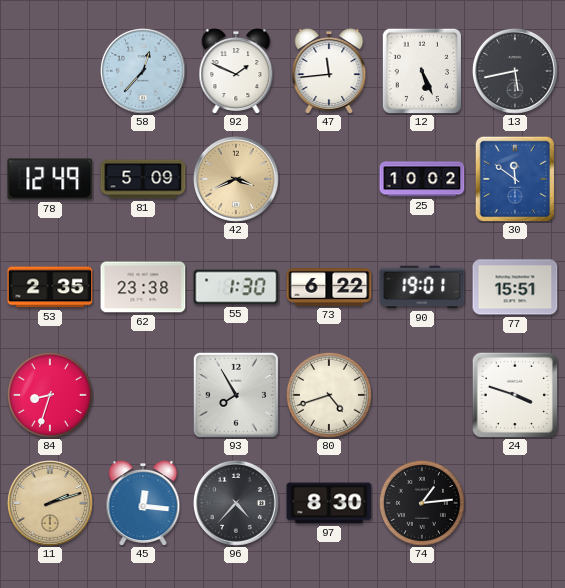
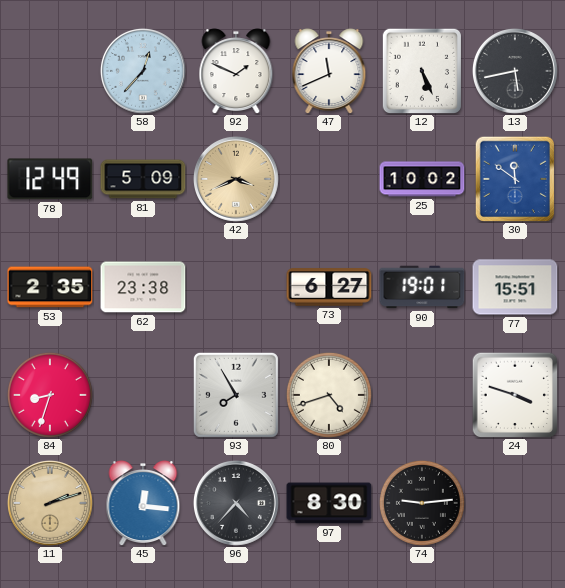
47: 11:44 -> 11:41
55: 1:30 -> none
73: 6:22 -> 6:27
74: 1:14 -> 9:14
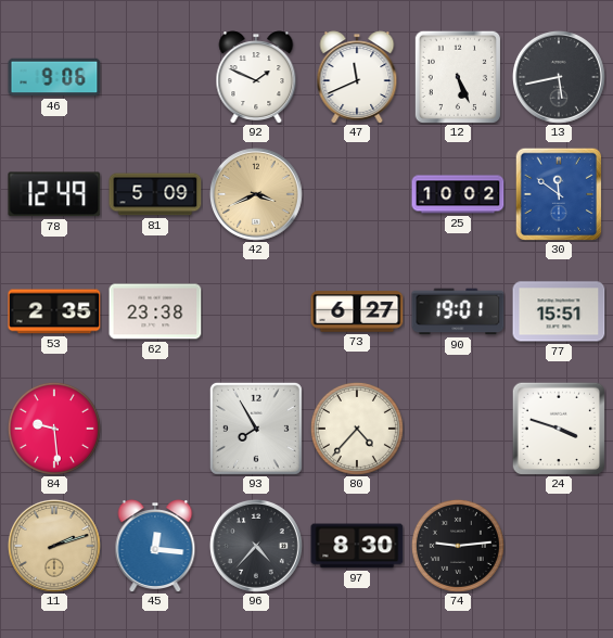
46: none -> 9:06
58: 12:37 -> none
84: 8:33 -> 9:29
80: 4:42 -> 4:37
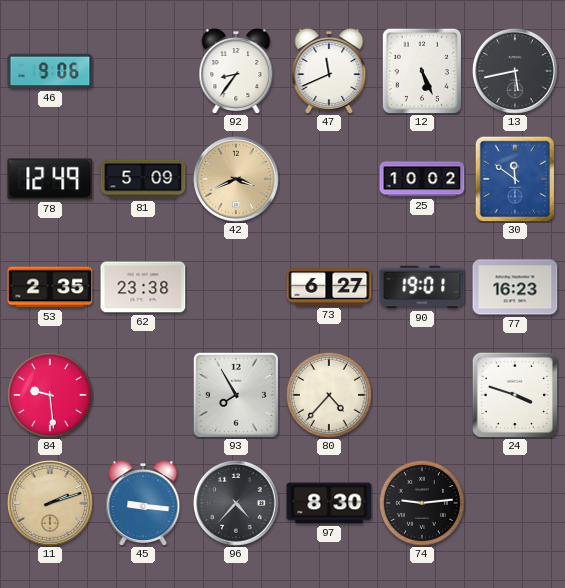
92: 1:49 -> 8:36
77: 15:51 -> 16:23
45: 12:16 -> 9:16
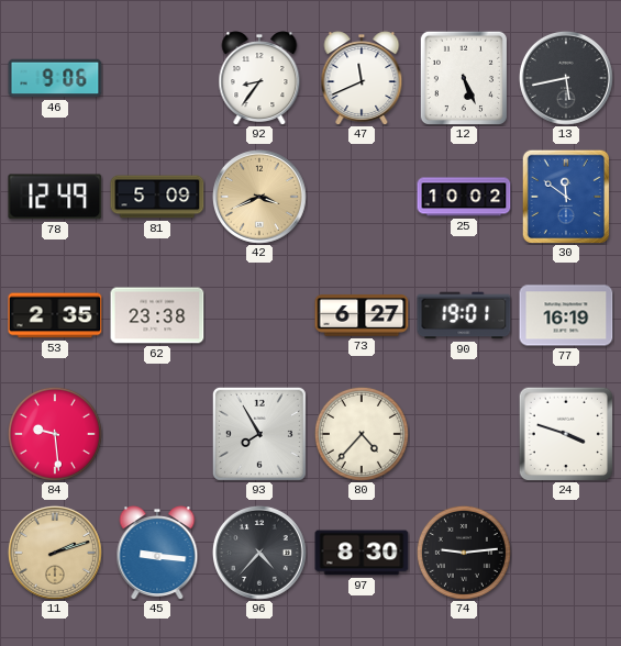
77: 16:23 -> 16:19
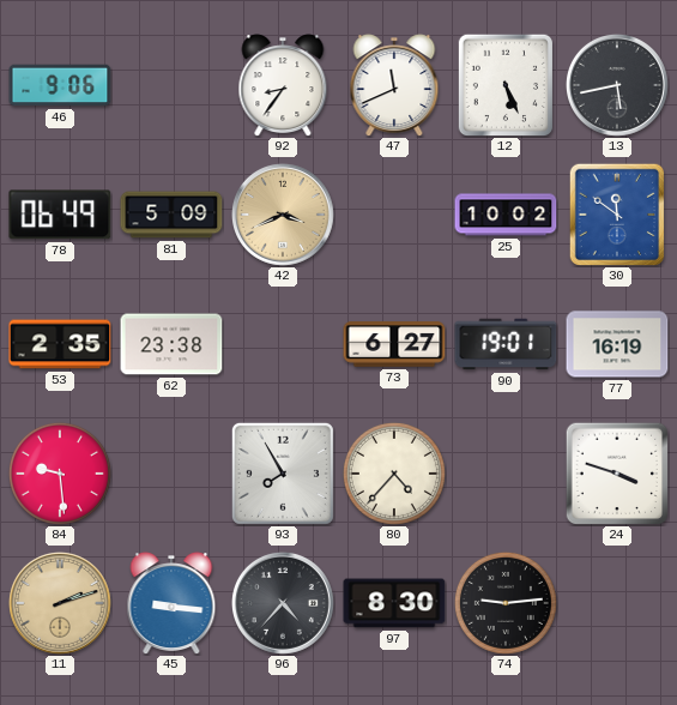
78: 12:49 -> 06:49
